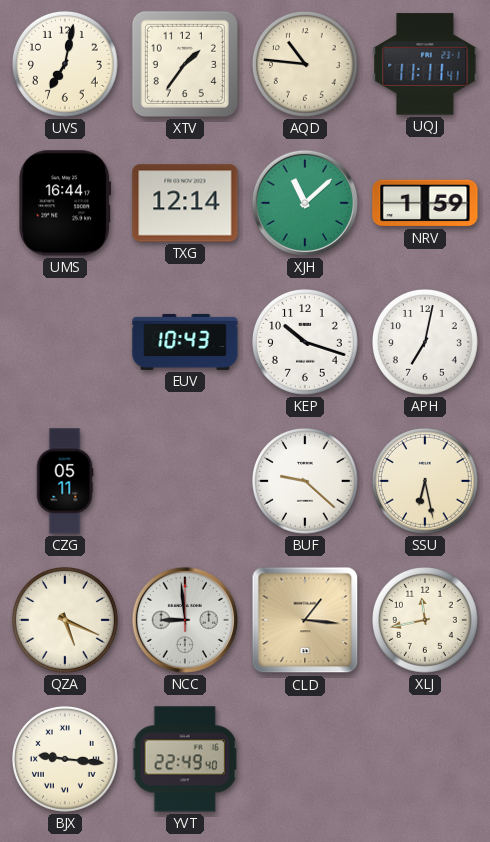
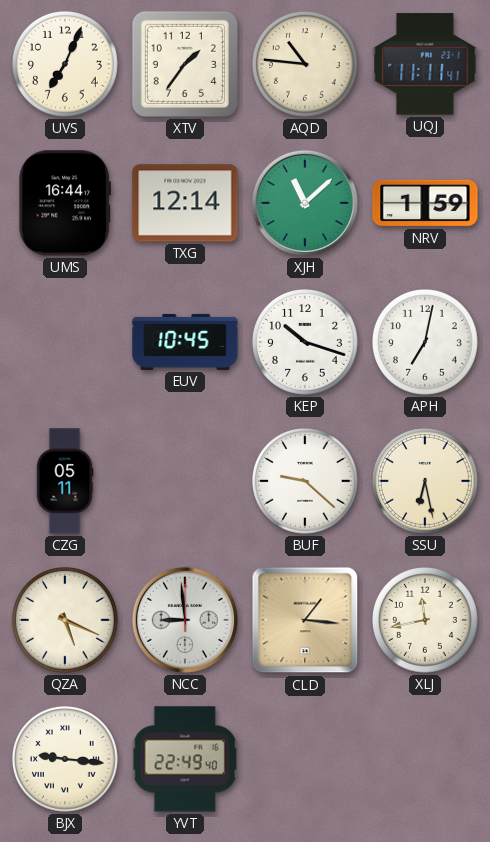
UVS: 7:02 -> 7:04
EUV: 10:43 -> 10:45
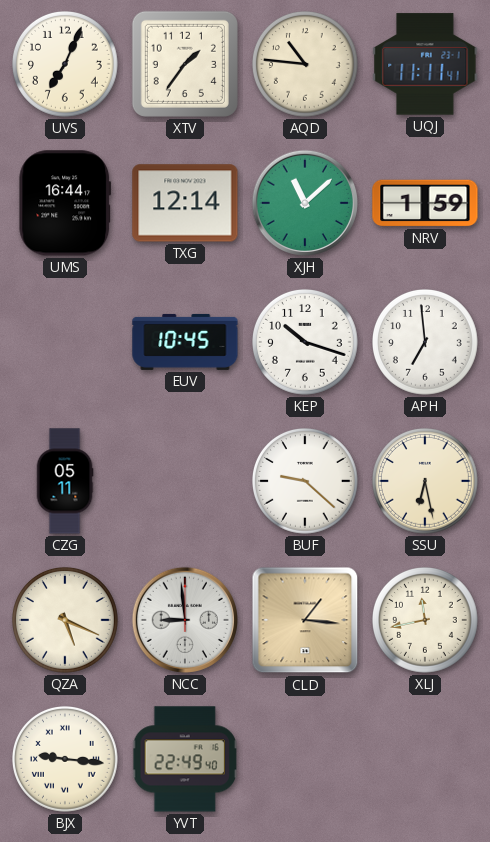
APH: 7:02 -> 6:59
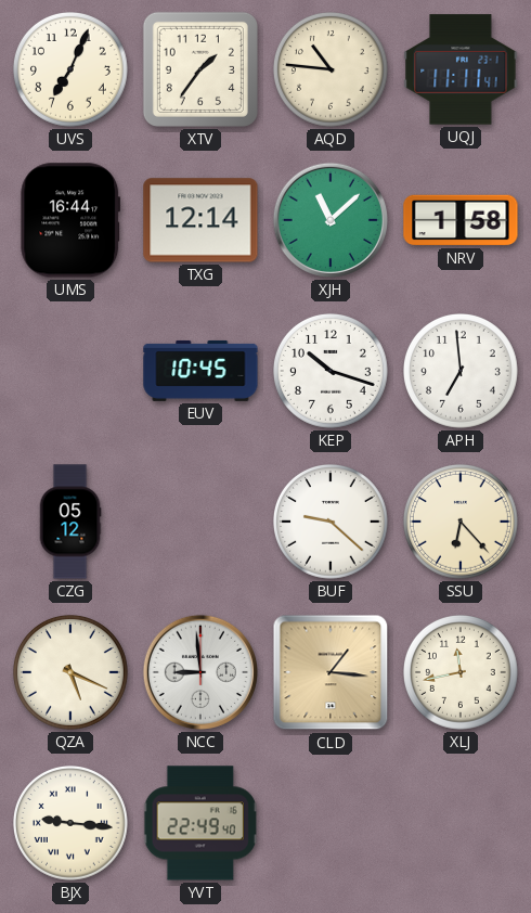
NRV: 1:59 -> 1:58
CZG: 05:11 -> 05:12
SSU: 6:28 -> 6:23
